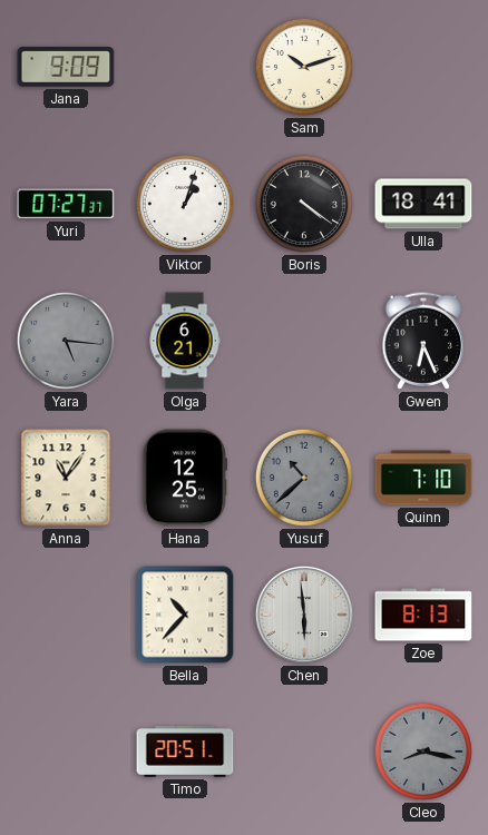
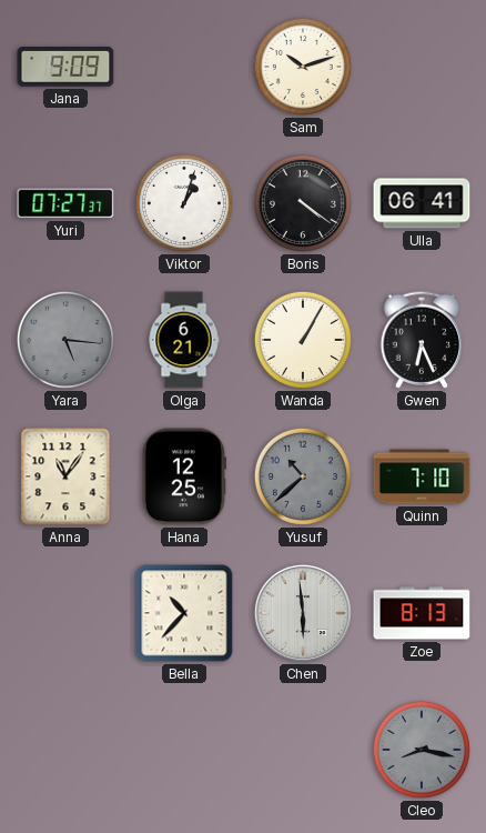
Ulla: 18:41 -> 06:41
Wanda: none -> 1:05
Timo: 20:51 -> none
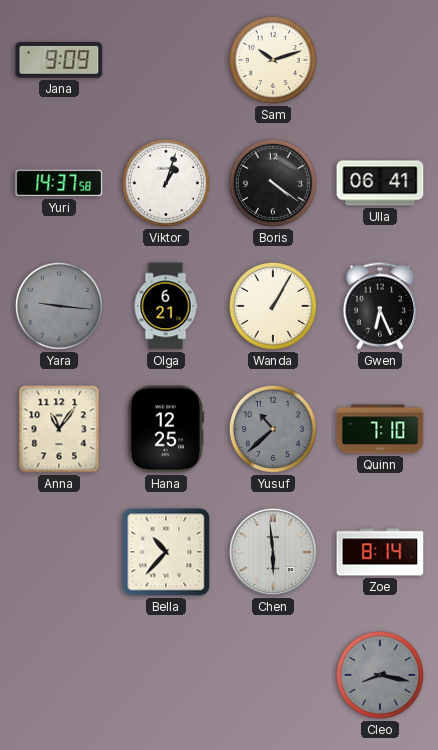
Yuri: 07:27 -> 14:37
Yara: 5:16 -> 9:16
Zoe: 8:13 -> 8:14
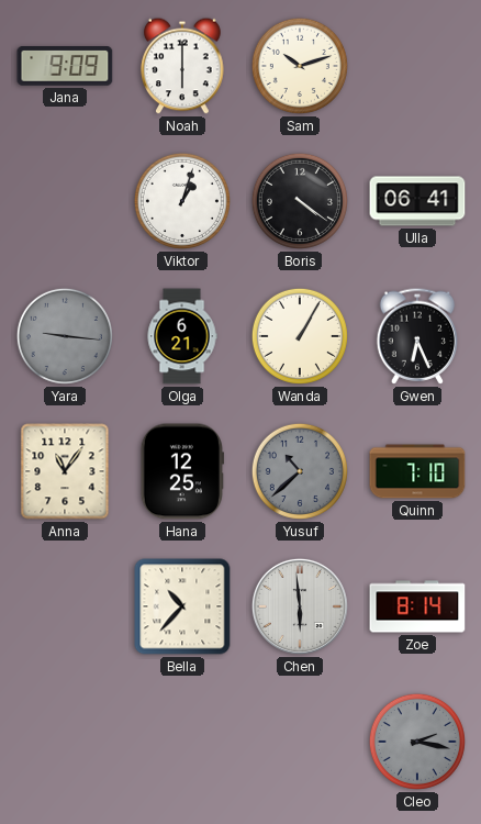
Noah: none -> 6:00
Yuri: 14:37 -> none
Cleo: 8:17 -> 2:17
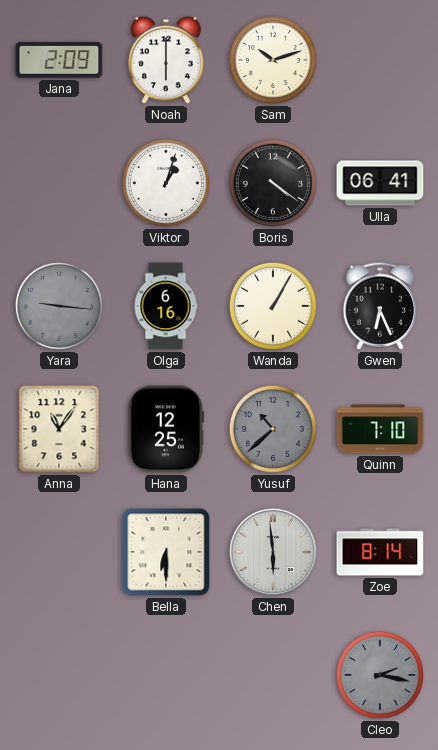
Jana: 9:09 -> 2:09
Olga: 6:21 -> 6:16
Bella: 10:37 -> 6:30
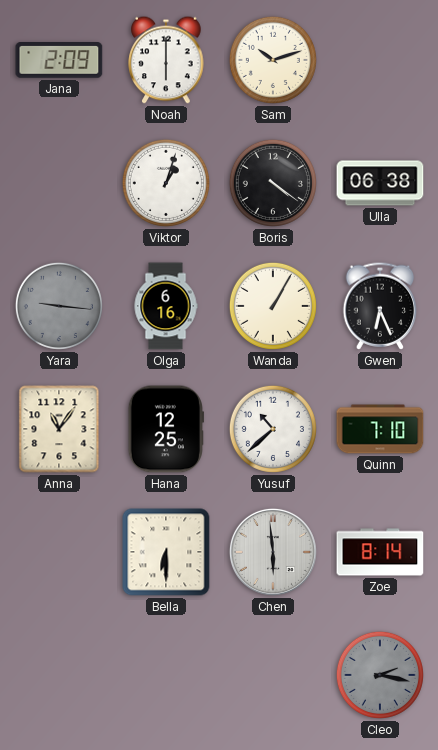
Ulla: 06:41 -> 06:38
Yusuf dial: grey -> white
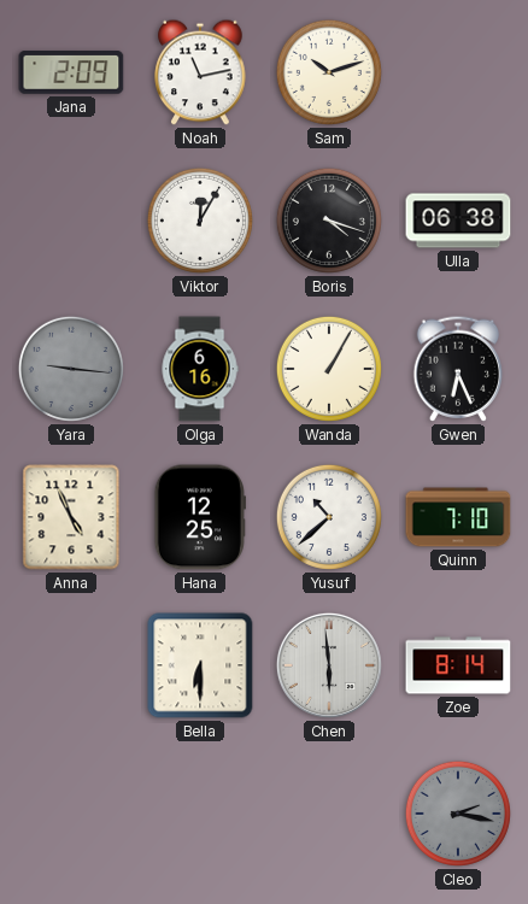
Noah: 6:00 -> 11:13
Viktor: 1:03 -> 12:05
Boris: 4:21 -> 4:18
Anna: 11:06 -> 4:56
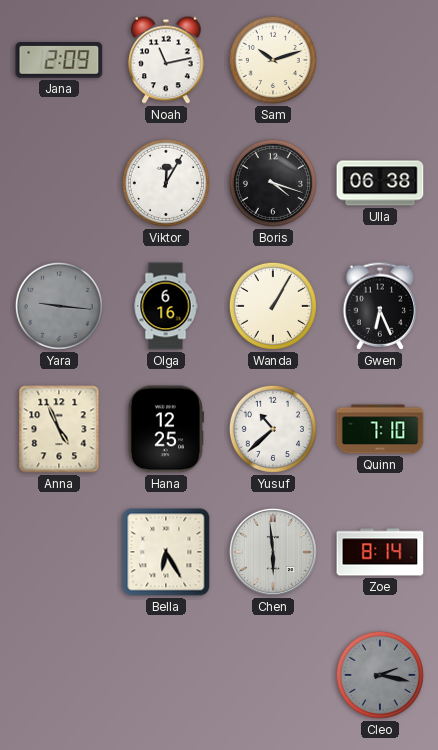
Bella: 6:30 -> 6:25
